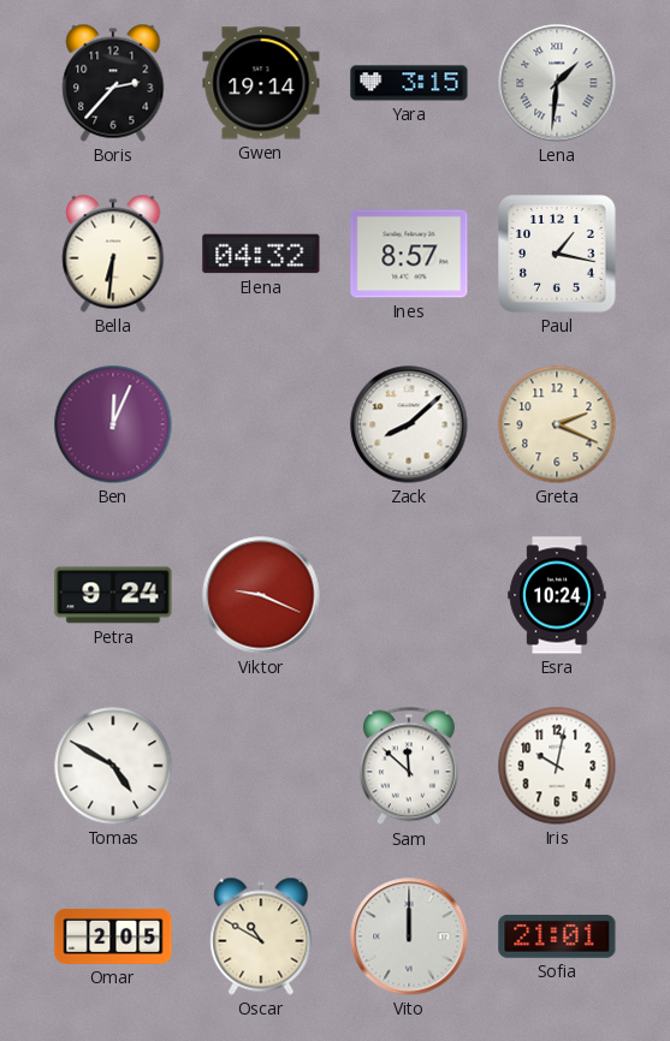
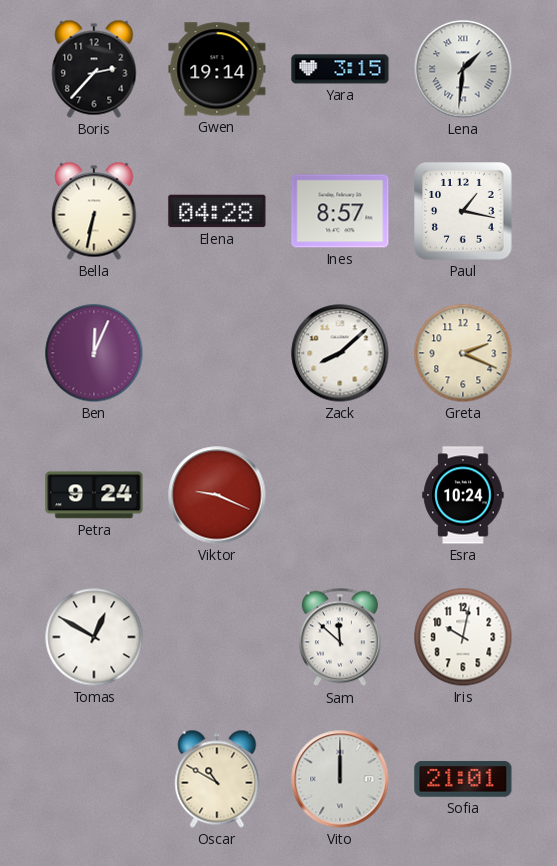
Bella: 6:31 -> 6:32
Elena: 04:32 -> 04:28
Tomas: 4:50 -> 12:50
Omar: 2:05 -> none
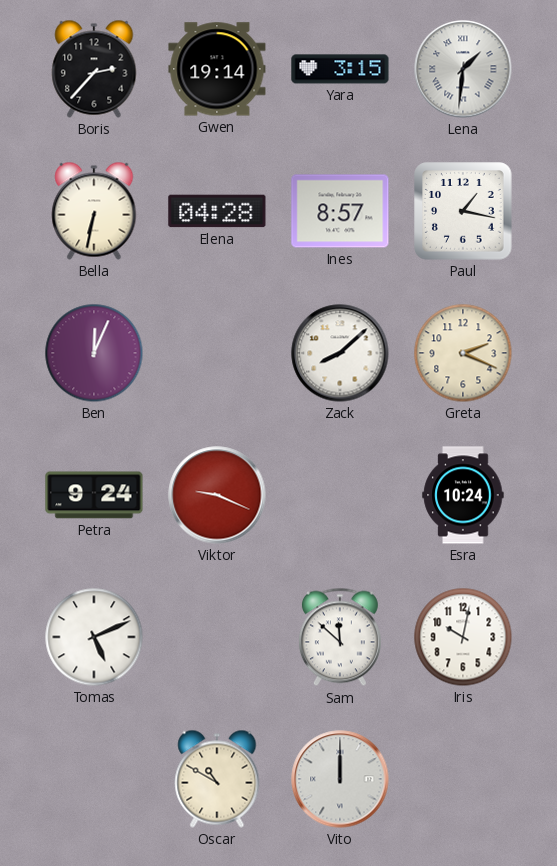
Tomas: 12:50 -> 5:11
Sofia: 21:01 -> none
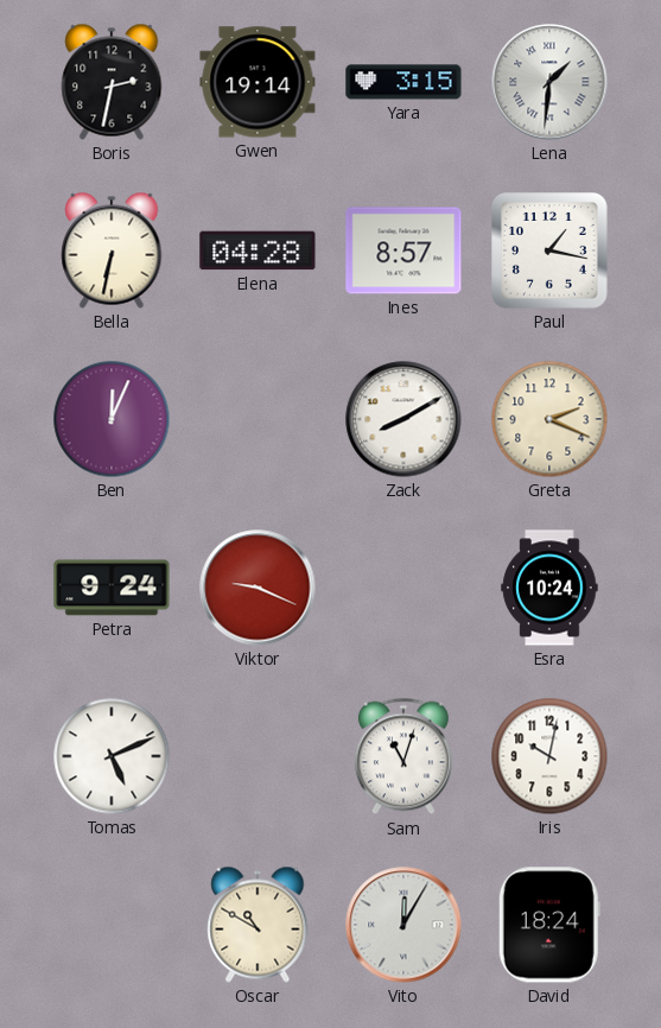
Boris: 2:37 -> 2:32
Zack: 8:08 -> 8:10
Sam: 11:52 -> 11:03
Vito: 12:00 -> 12:05
David: none -> 18:24
